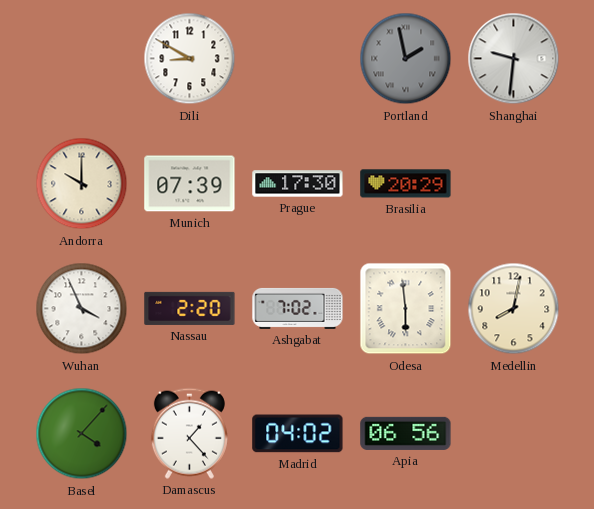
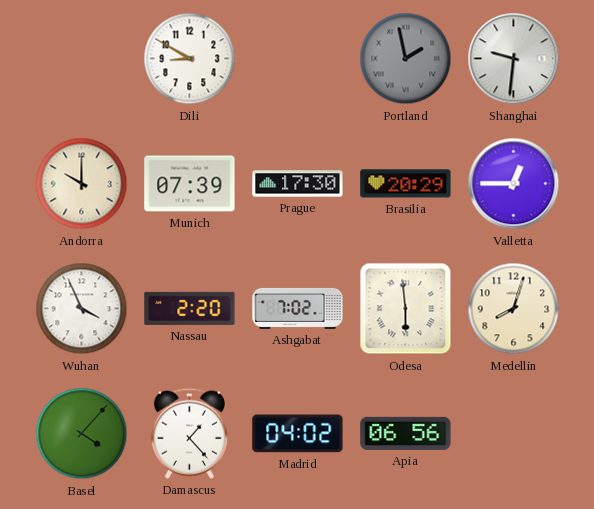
Valletta: none -> 12:45
Medellin: 8:02 -> 8:03
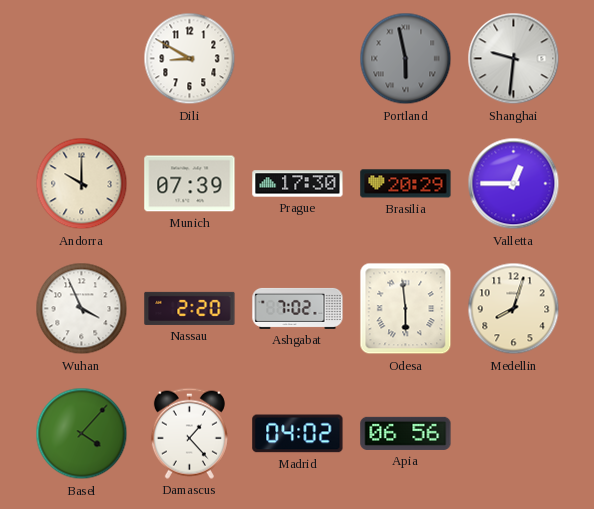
Portland: 1:58 -> 5:58
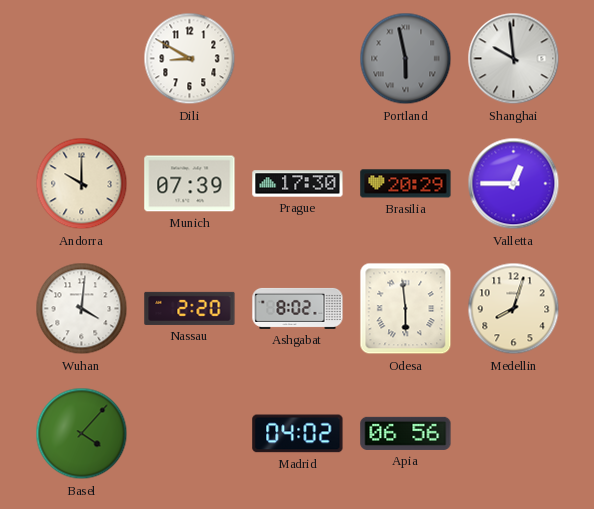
Shanghai: 9:31 -> 9:59
Wuhan: 3:56 -> 4:01
Ashgabat: 7:02 -> 8:02
Damascus: 1:23 -> none
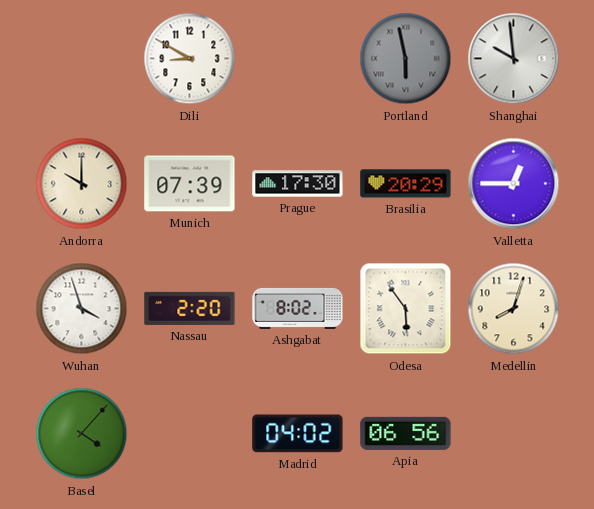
Wuhan: 4:01 -> 3:57
Odesa: 5:59 -> 5:54
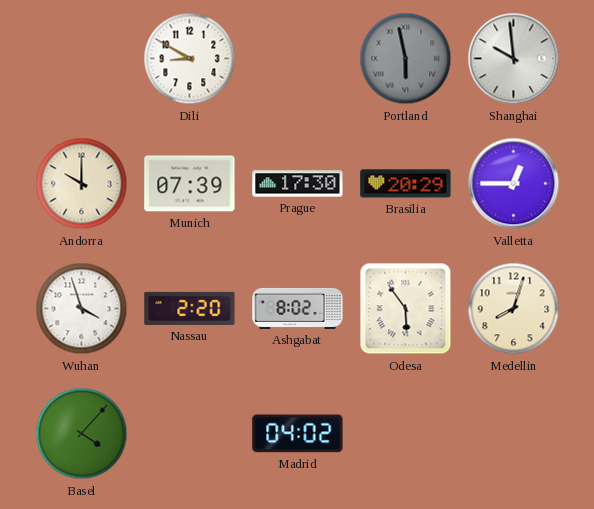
Apia: 06:56 -> none
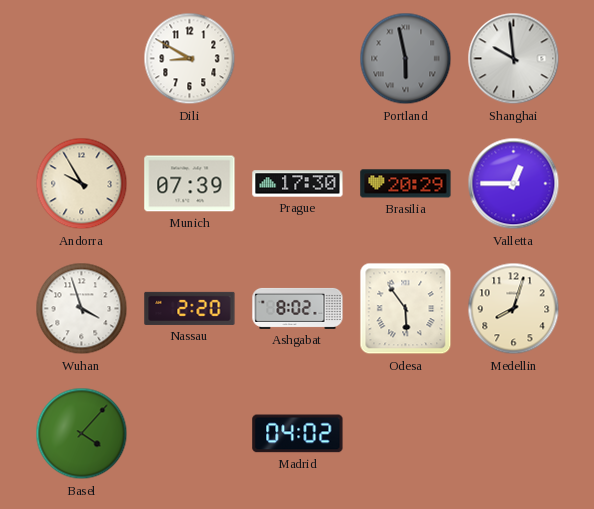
Andorra: 10:00 -> 9:55
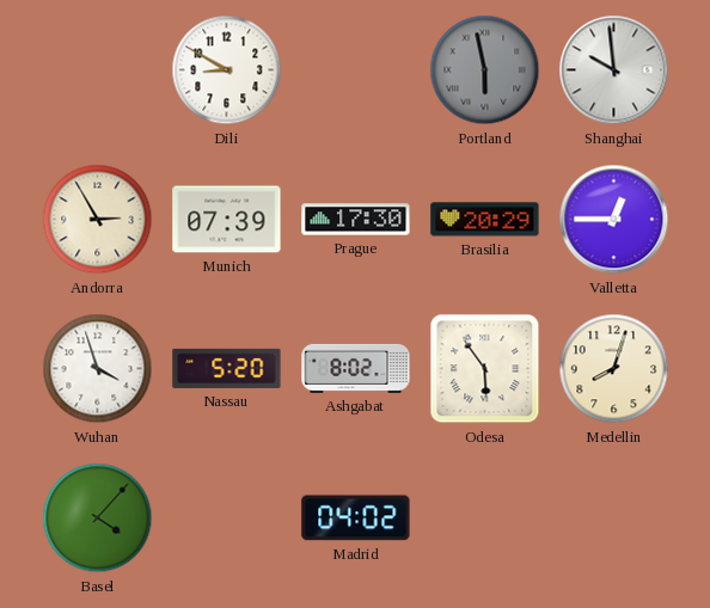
Andorra: 9:55 -> 2:55
Nassau: 2:20 -> 5:20
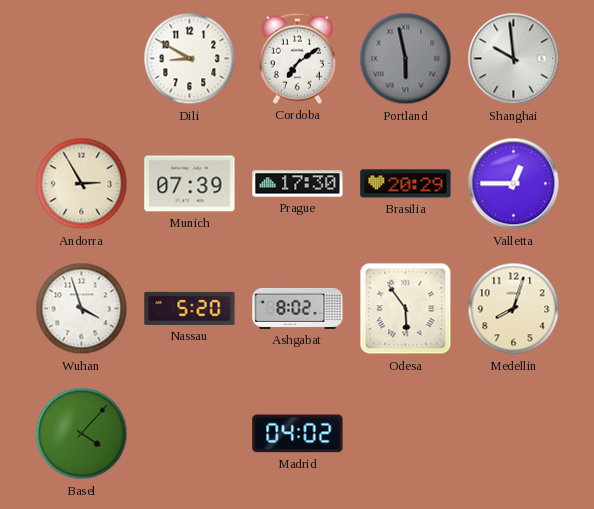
Cordoba: none -> 7:09
